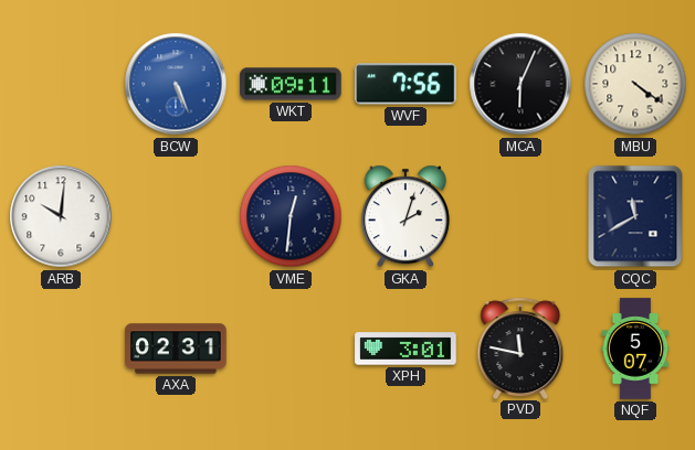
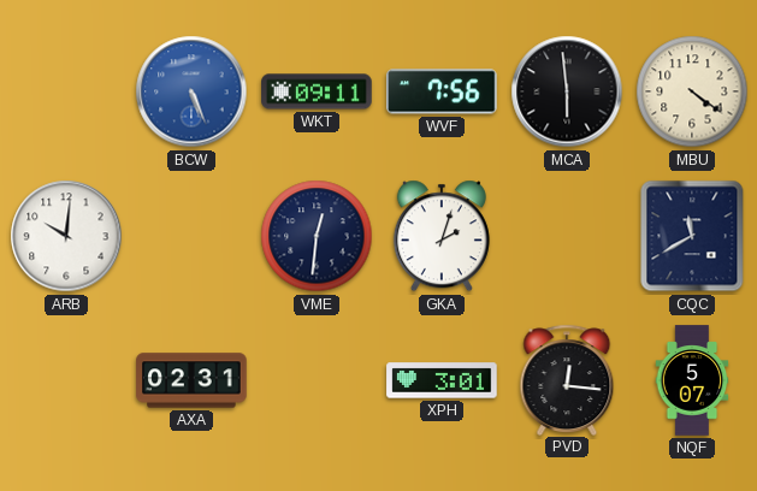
MCA: 6:04 -> 5:59
PVD: 11:47 -> 12:16
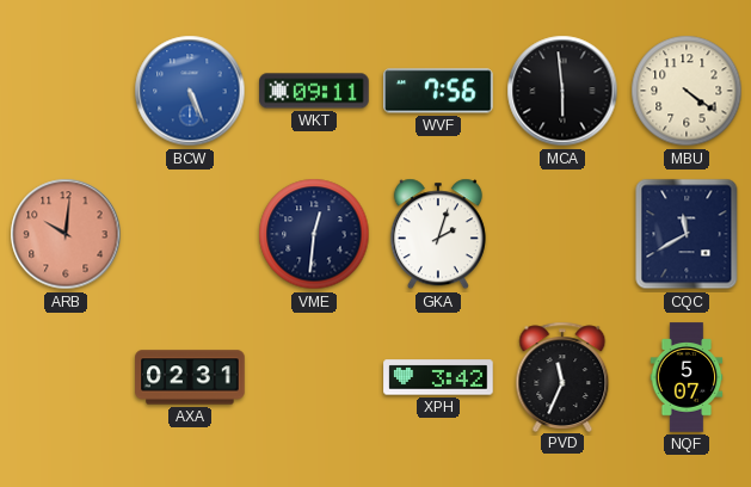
ARB dial: white -> salmon
XPH: 3:01 -> 3:42
PVD: 12:16 -> 11:34
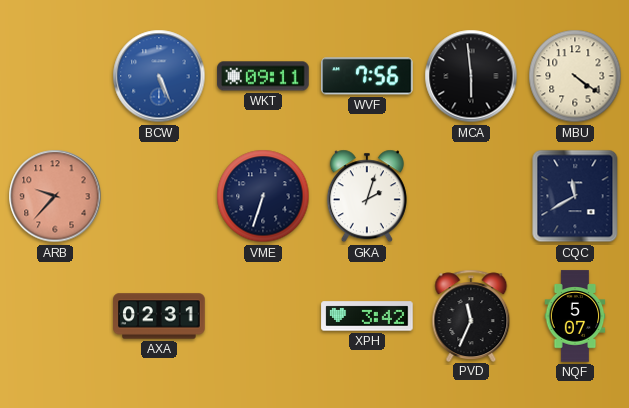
ARB: 10:01 -> 9:37
VME: 12:31 -> 6:33
